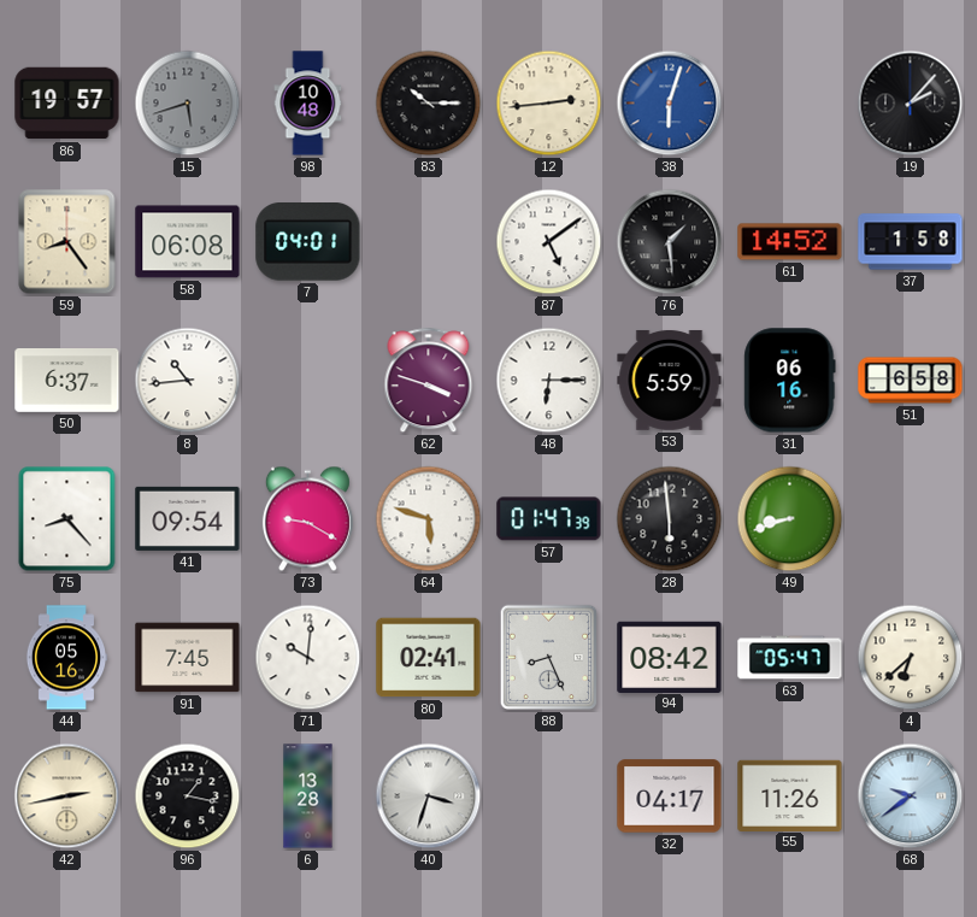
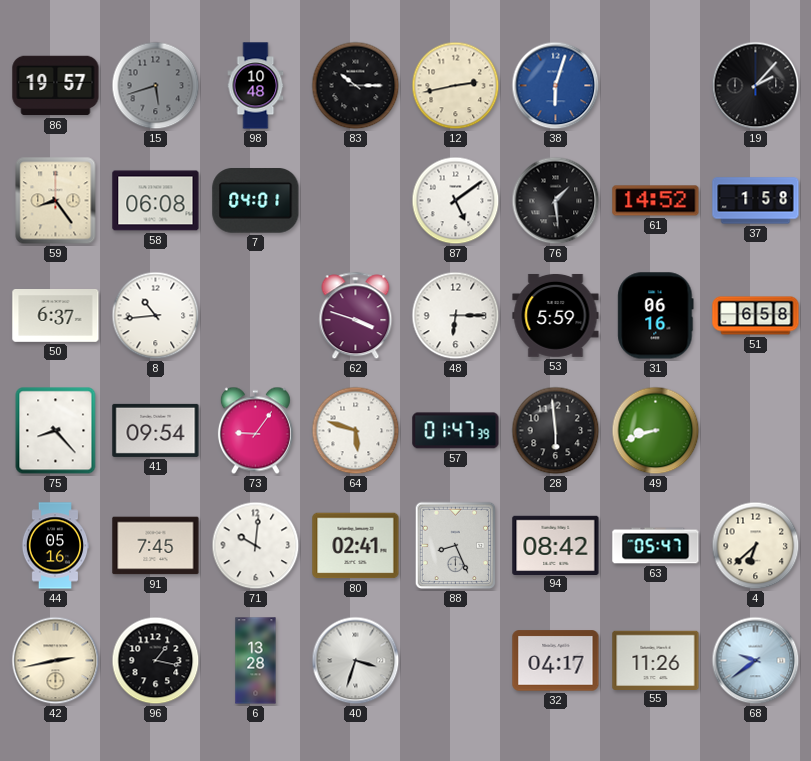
12: 2:44 -> 2:43
73: 9:20 -> 9:06
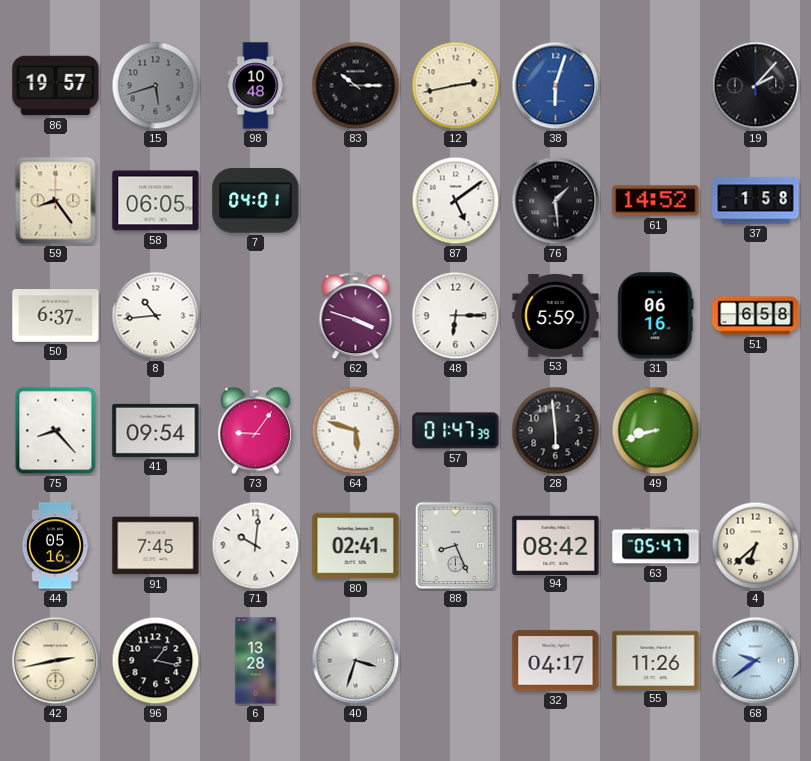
58: 06:08 -> 06:05
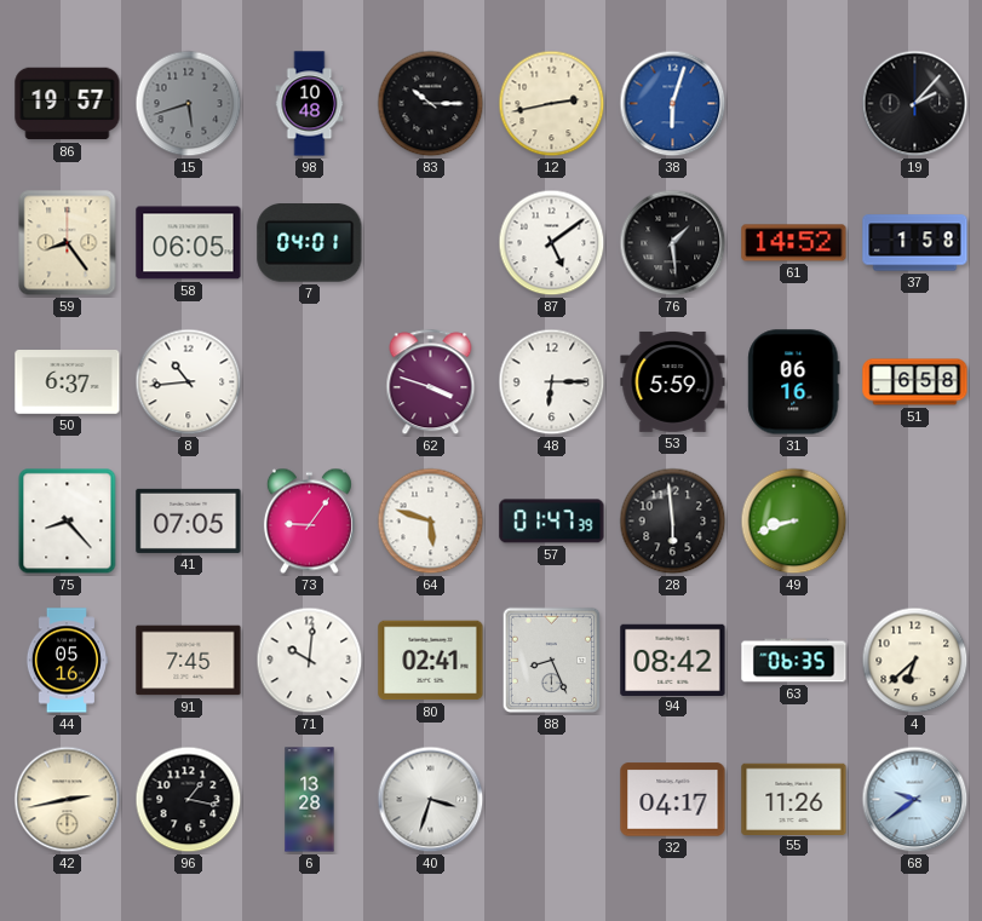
41: 09:54 -> 07:05
63: 05:47 -> 06:35
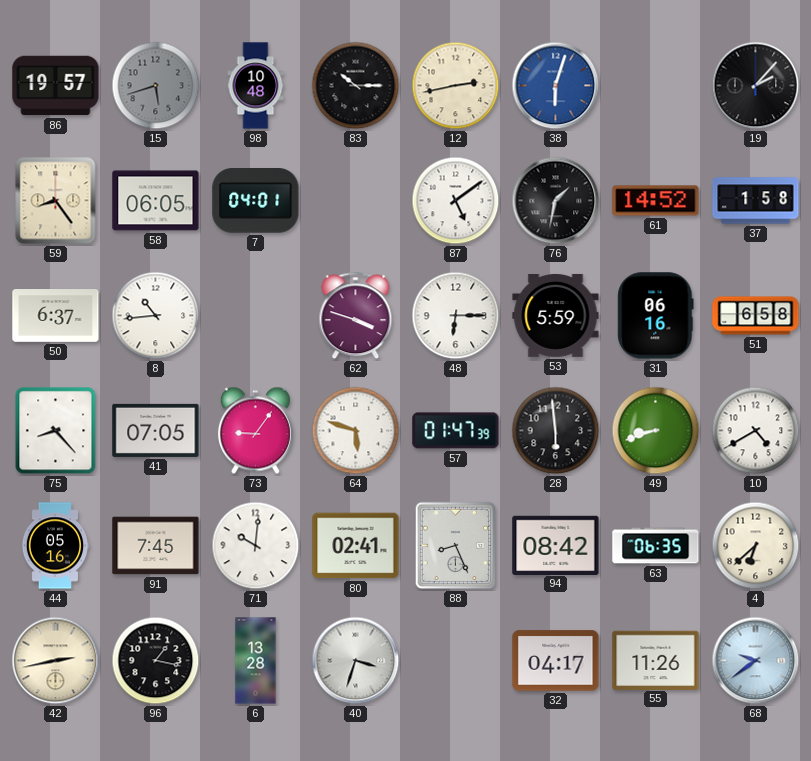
76: 1:29 -> 1:32
10: none -> 4:40
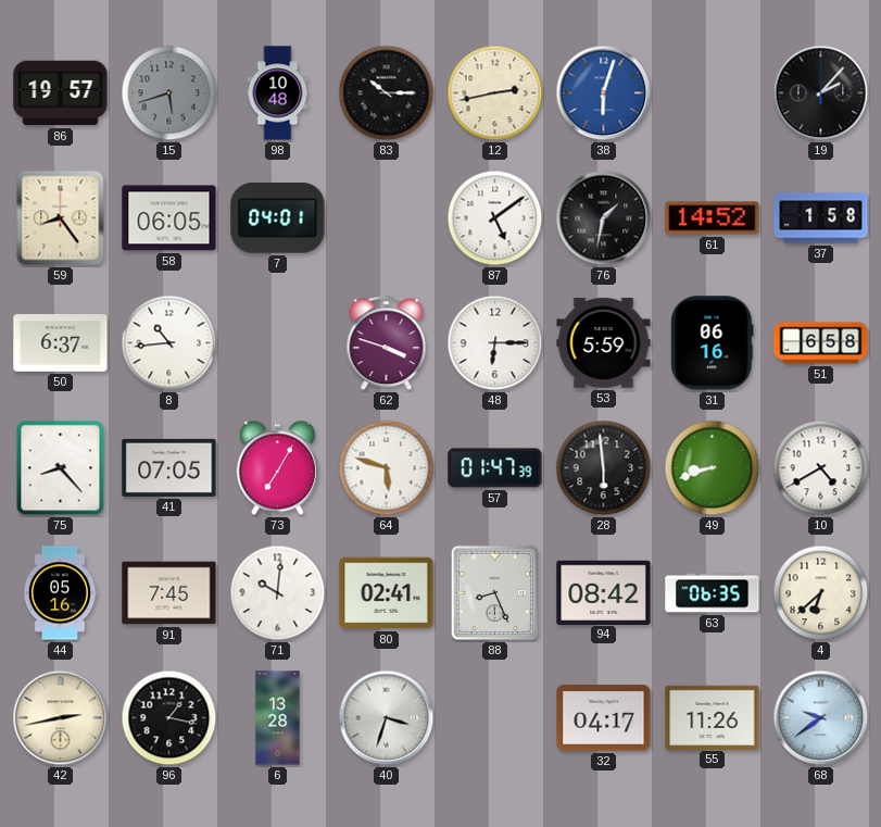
73: 9:06 -> 7:05
